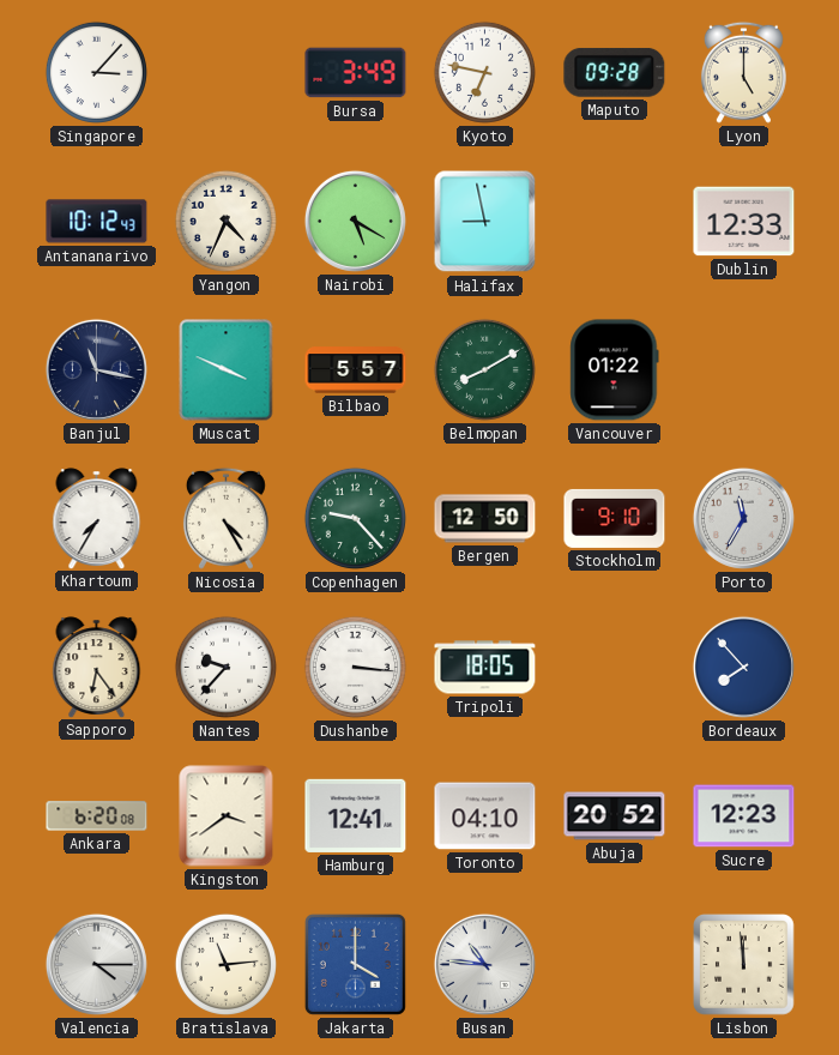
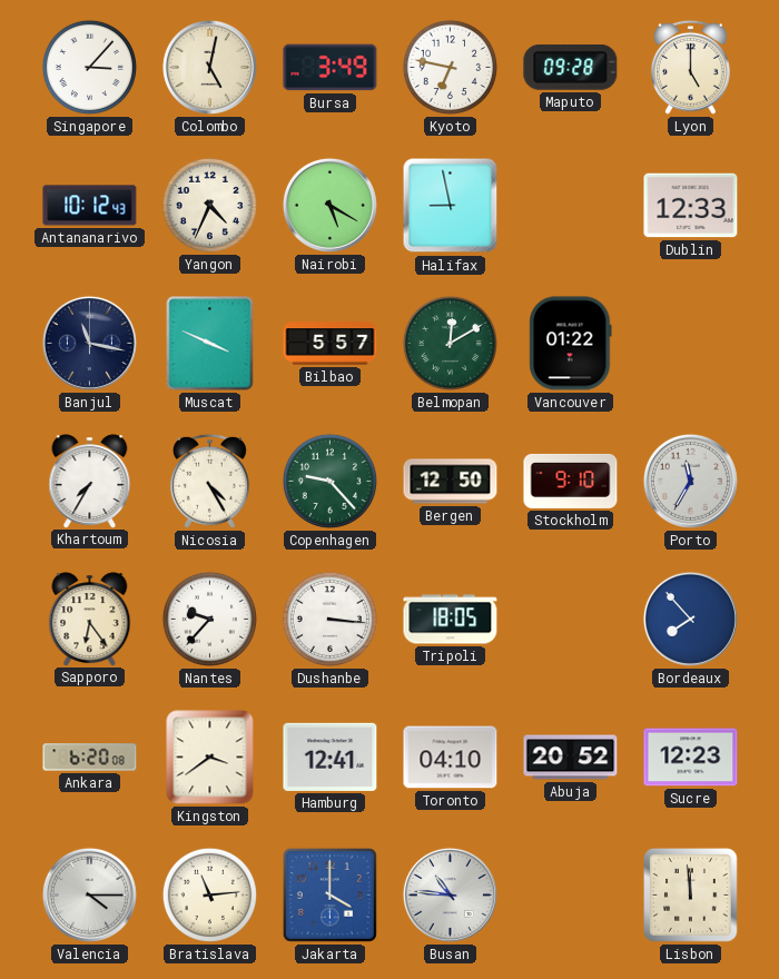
Colombo: none -> 5:02
Belmopan: 8:10 -> 12:10
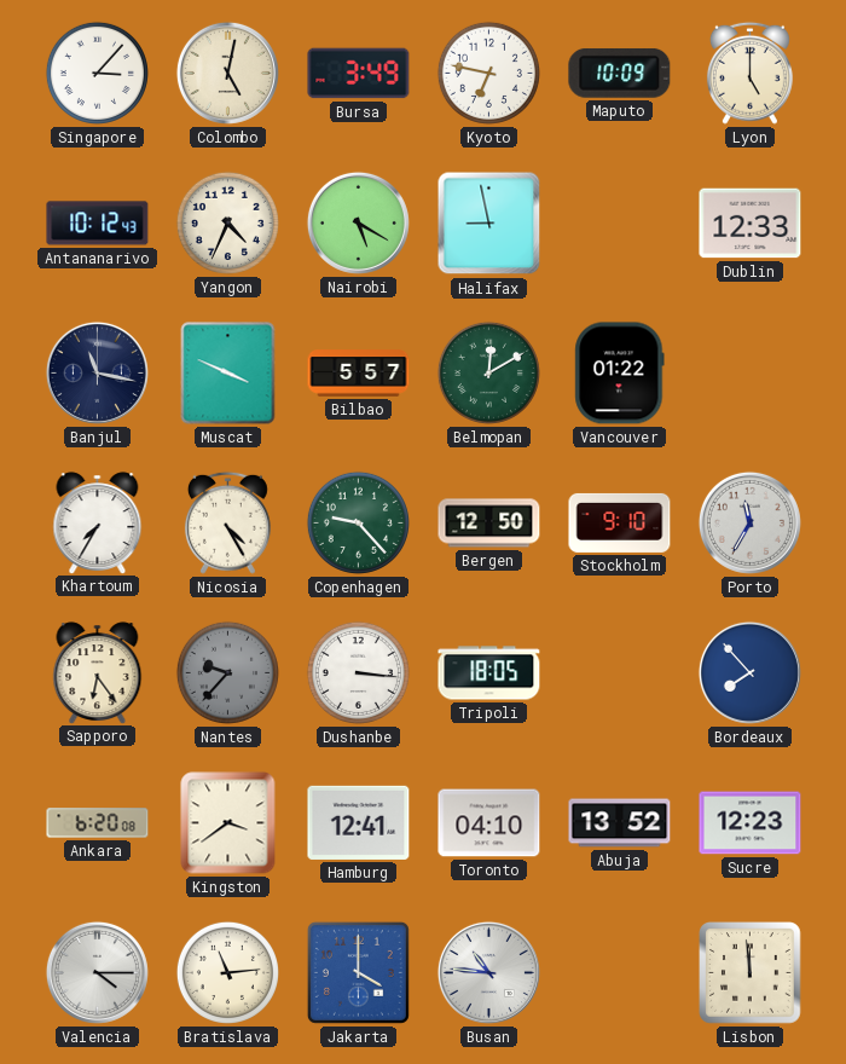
Maputo: 09:28 -> 10:09
Nantes dial: white -> grey
Abuja: 20:52 -> 13:52
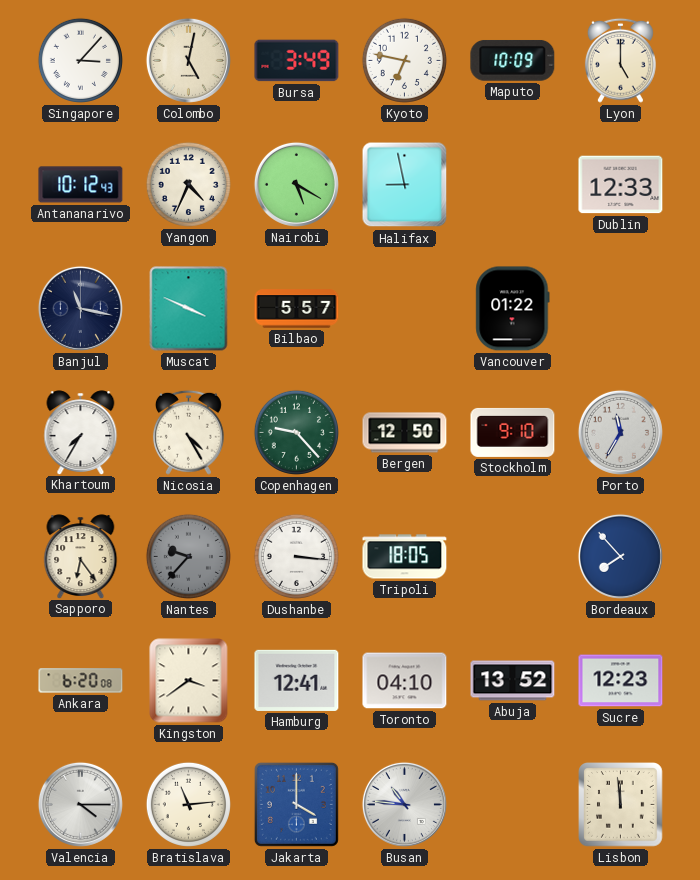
Belmopan: 12:10 -> none
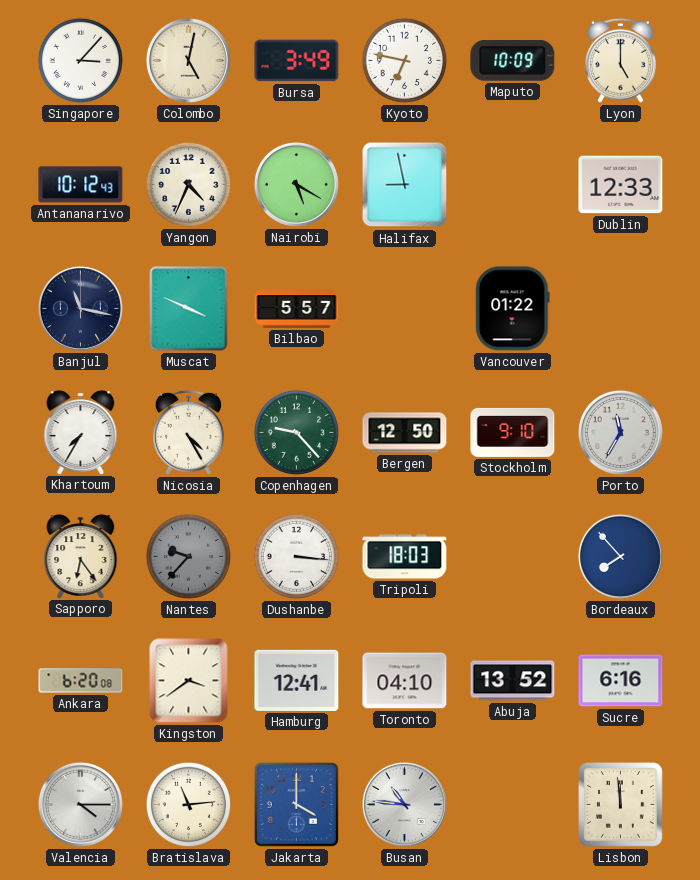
Tripoli: 18:05 -> 18:03
Sucre: 12:23 -> 6:16
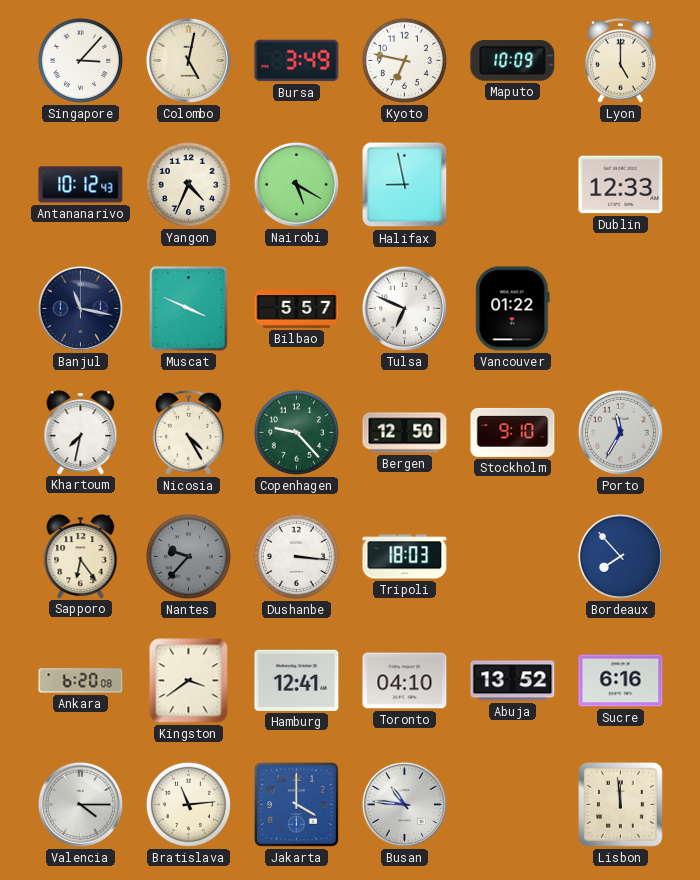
Tulsa: none -> 6:49
Khartoum: 7:35 -> 7:32
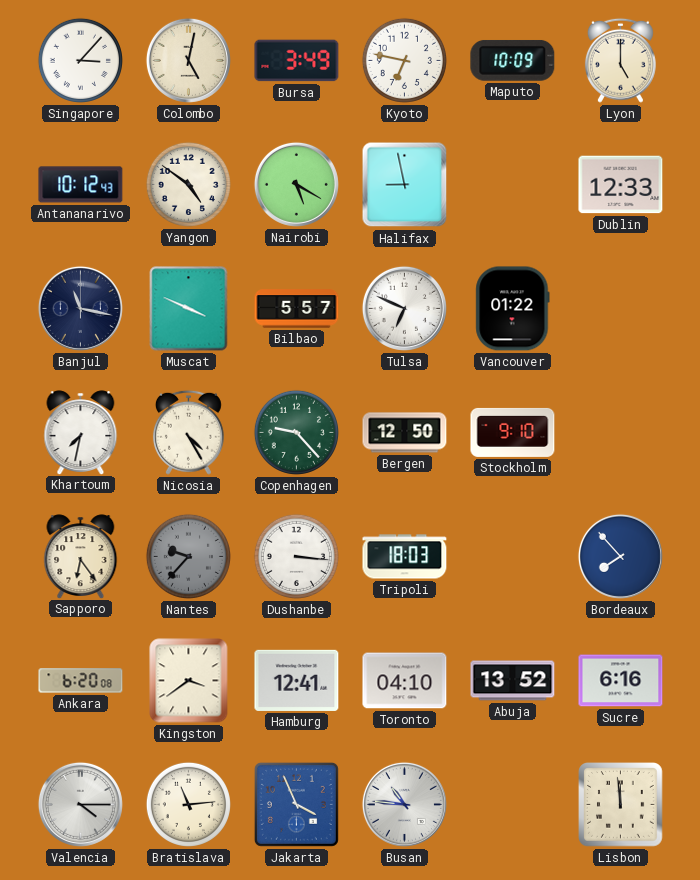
Yangon: 4:34 -> 4:51
Porto: 11:35 -> none
Jakarta: 4:00 -> 3:56
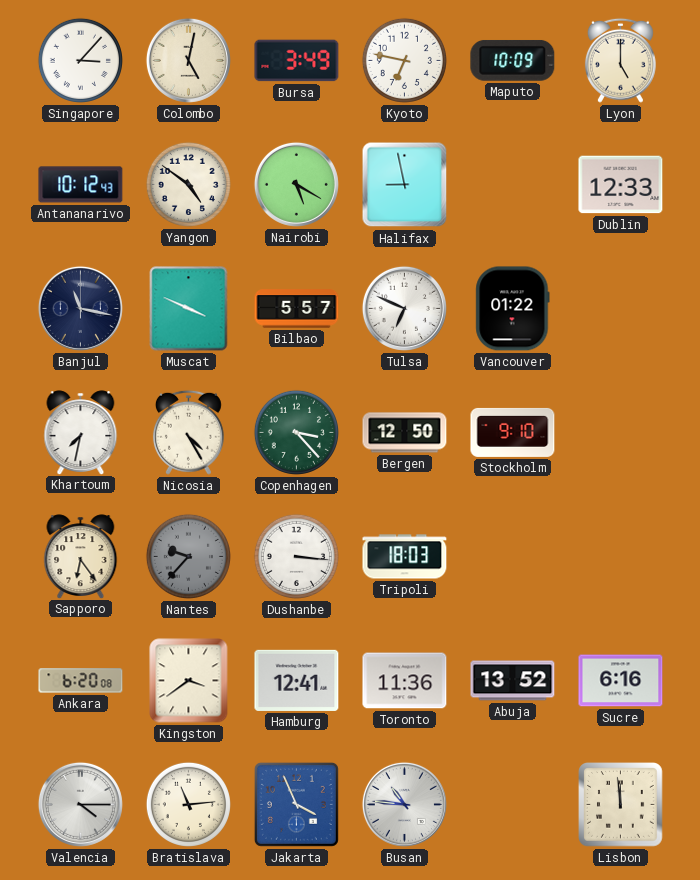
Copenhagen: 9:23 -> 3:23
Bordeaux: 7:53 -> none
Toronto: 04:10 -> 11:36
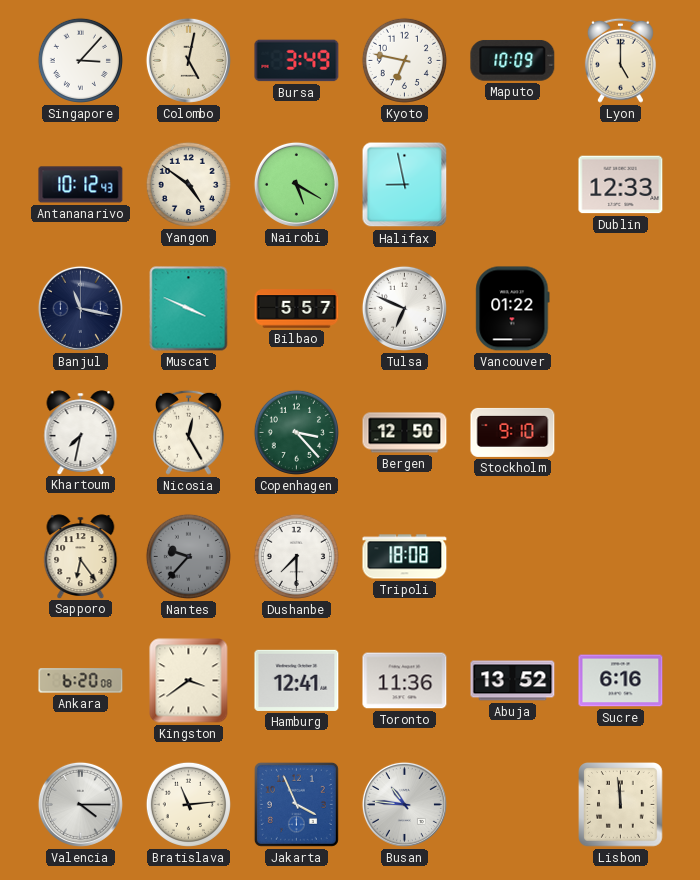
Nicosia: 4:25 -> 12:25
Dushanbe: 3:16 -> 7:30
Tripoli: 18:03 -> 18:08
